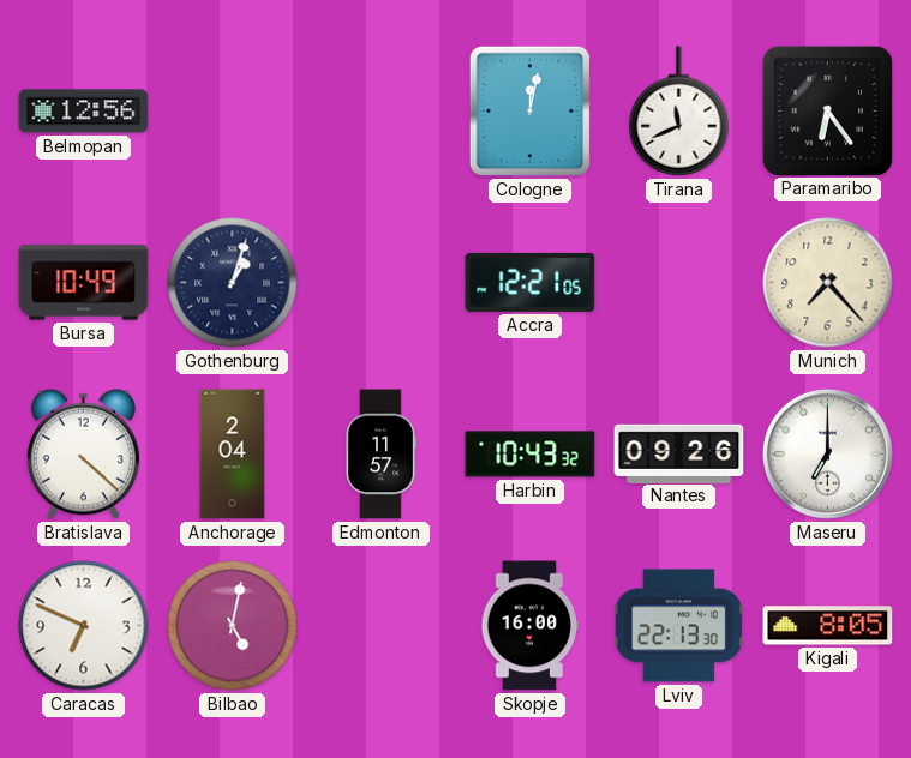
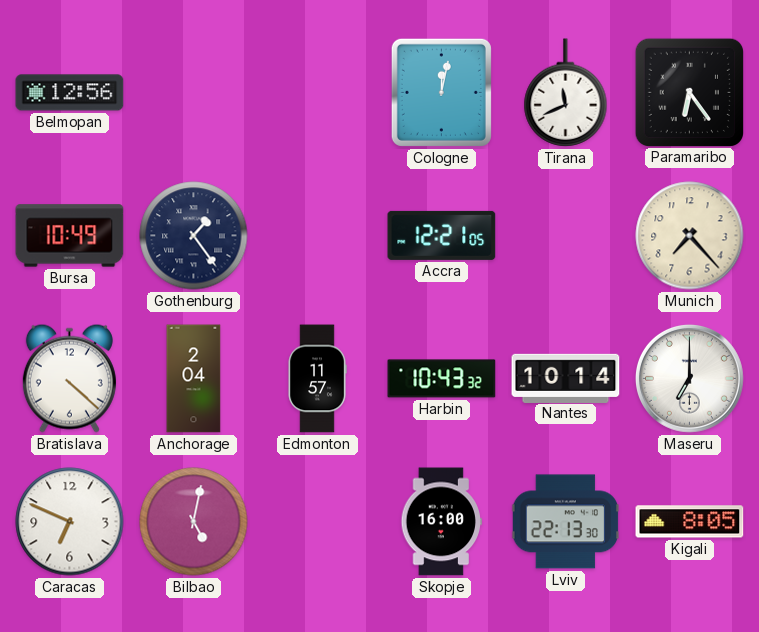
Gothenburg: 1:03 -> 1:24
Nantes: 09:26 -> 10:14
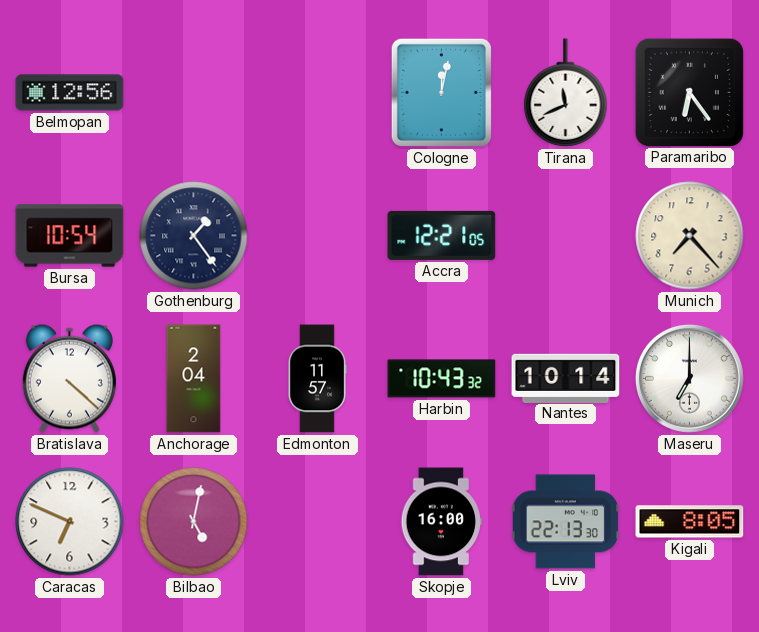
Bursa: 10:49 -> 10:54
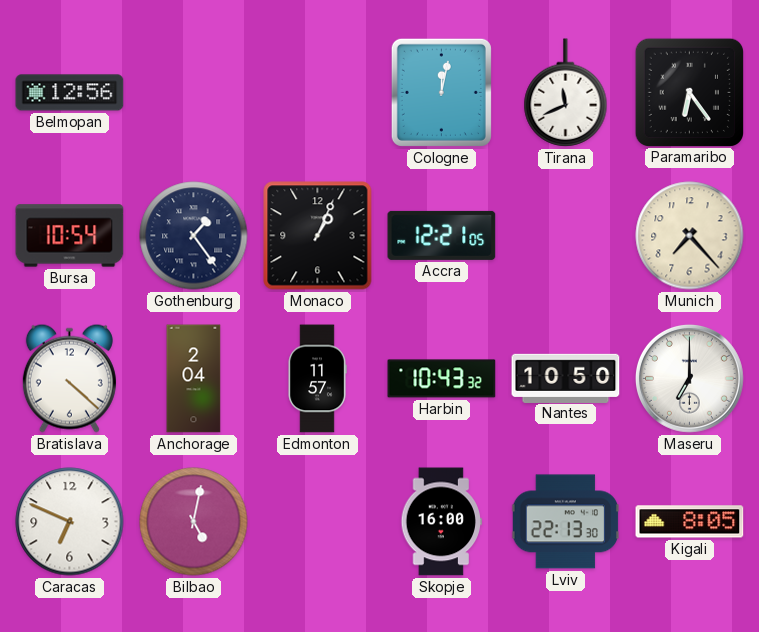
Monaco: none -> 1:04
Nantes: 10:14 -> 10:50
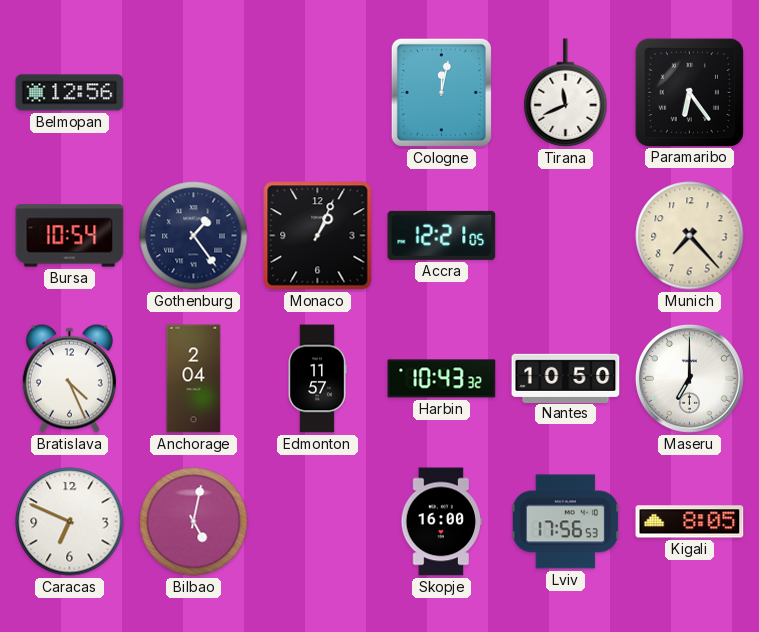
Bratislava: 4:22 -> 4:26
Lviv: 22:13 -> 17:56
